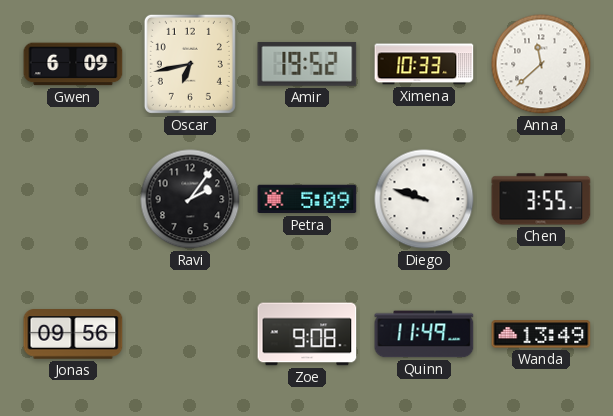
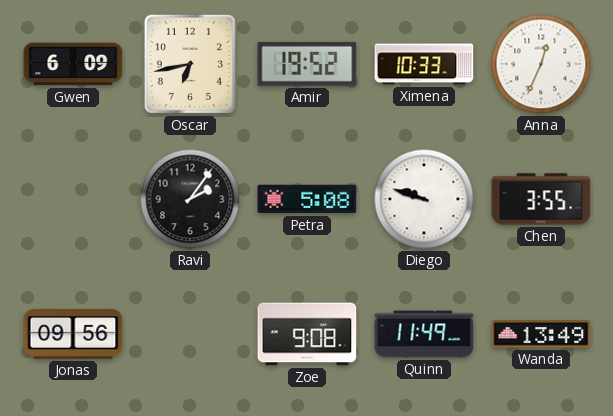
Anna: 11:38 -> 12:34
Petra: 5:09 -> 5:08
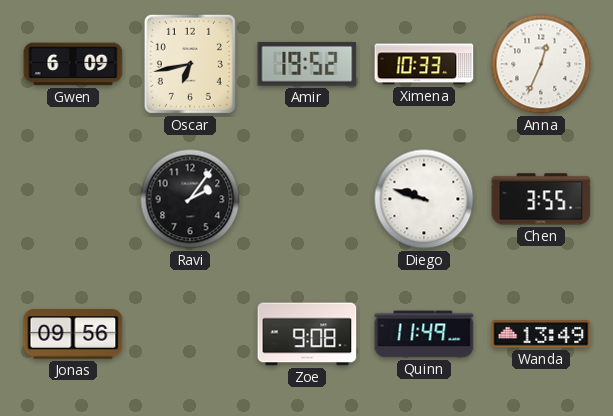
Petra: 5:08 -> none
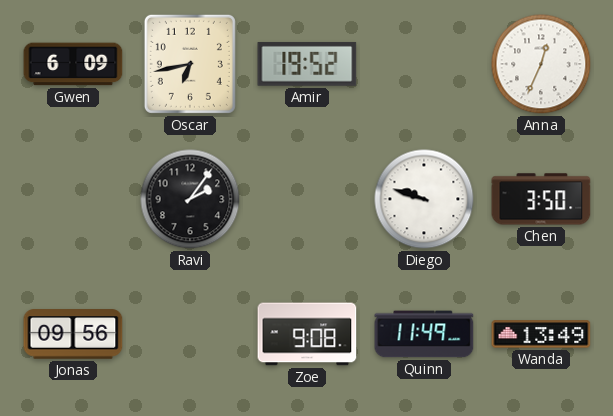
Ximena: 10:33 -> none
Chen: 3:55 -> 3:50
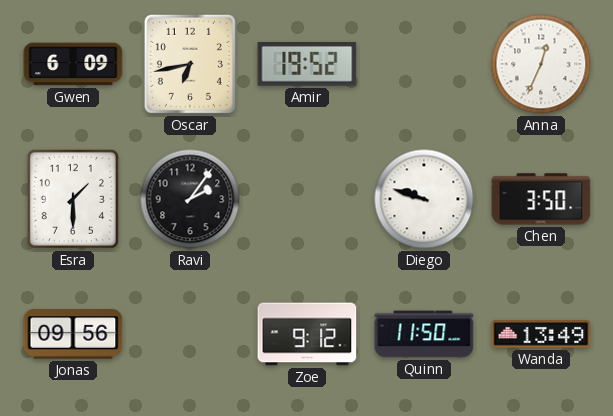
Esra: none -> 1:30
Zoe: 9:08 -> 9:12
Quinn: 11:49 -> 11:50
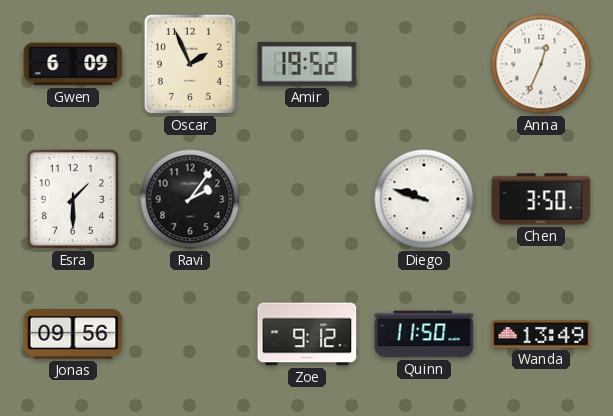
Oscar: 6:43 -> 1:56
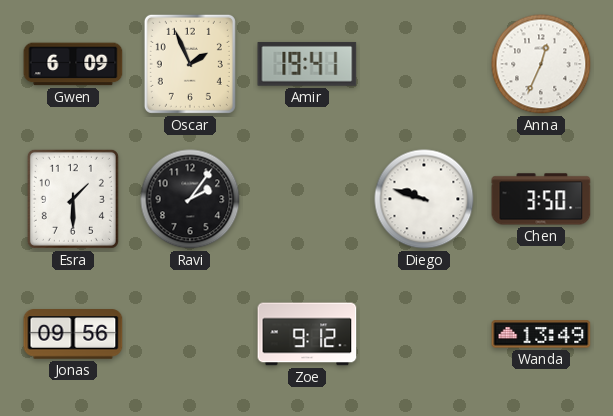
Amir: 19:52 -> 19:41
Quinn: 11:50 -> none
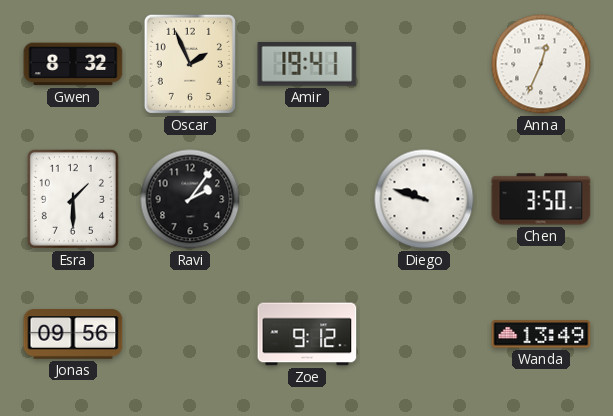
Gwen: 6:09 -> 8:32
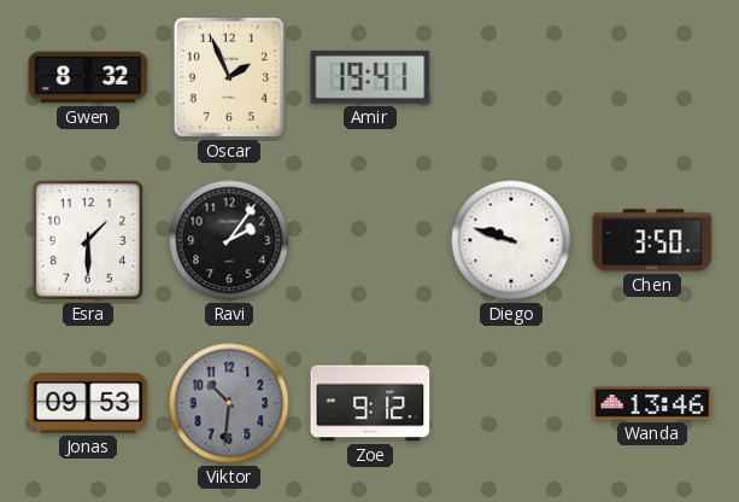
Anna: 12:34 -> none
Jonas: 09:56 -> 09:53
Viktor: none -> 10:31
Wanda: 13:49 -> 13:46
